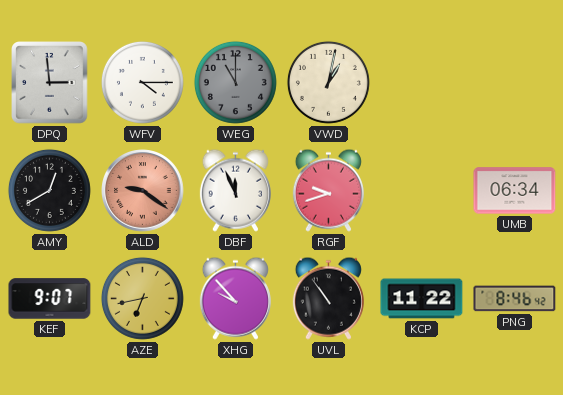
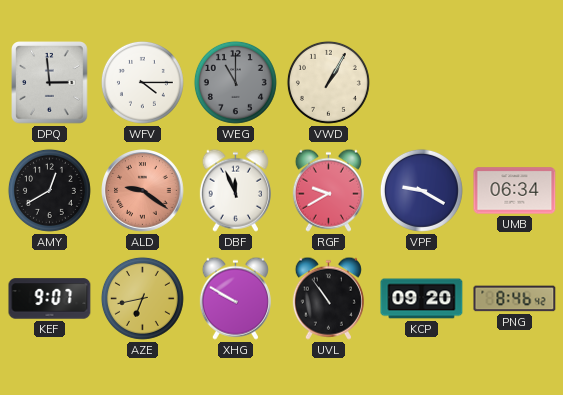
VWD: 1:02 -> 1:05
RGF: 9:42 -> 9:40
VPF: none -> 9:20
XHG: 9:53 -> 9:50
KCP: 11:22 -> 09:20
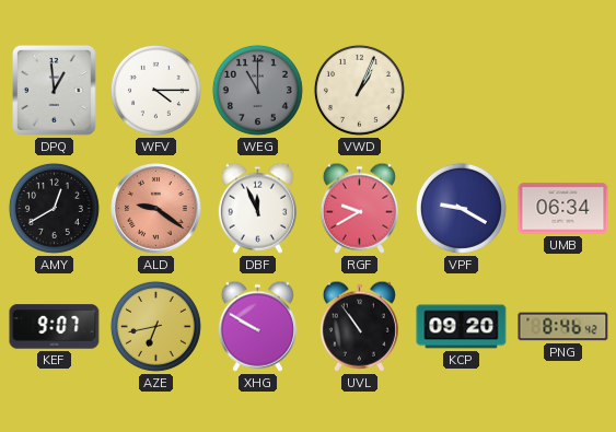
DPQ: 2:59 -> 12:59
VWD: 1:05 -> 1:04
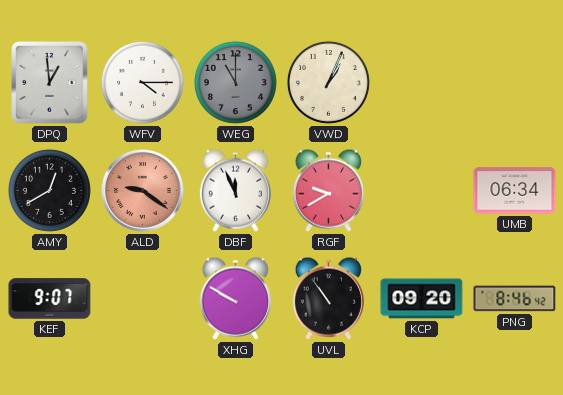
VPF: 9:20 -> none
AZE: 6:43 -> none
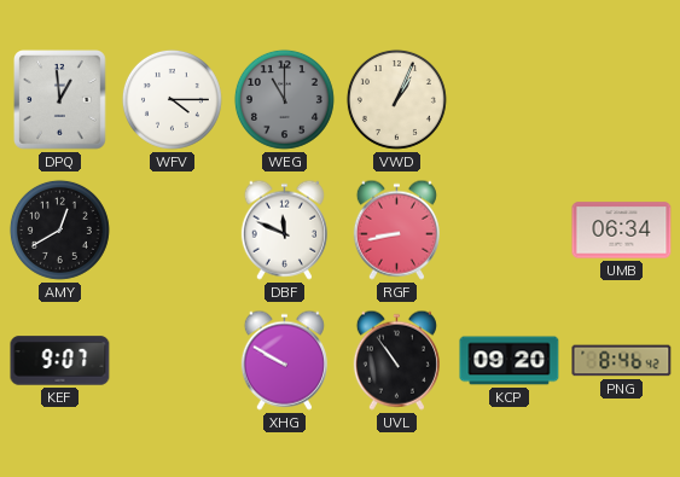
ALD: 9:21 -> none
DBF: 11:56 -> 11:49
RGF: 9:40 -> 8:43
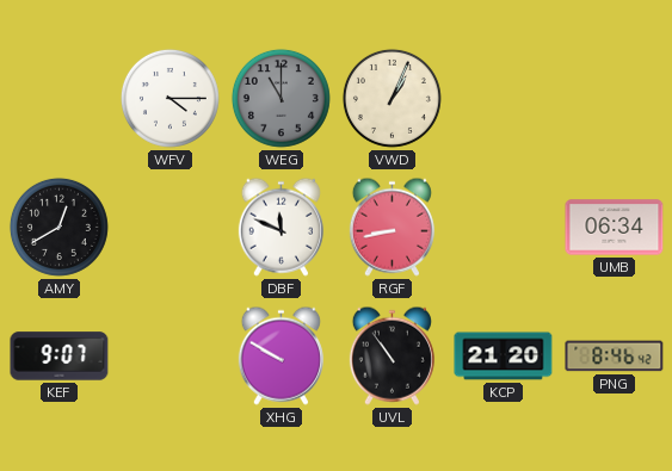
DPQ: 12:59 -> none
KCP: 09:20 -> 21:20
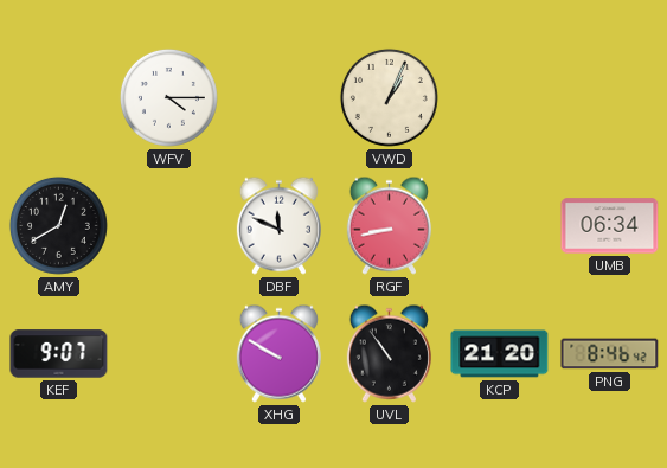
WEG: 11:00 -> none
